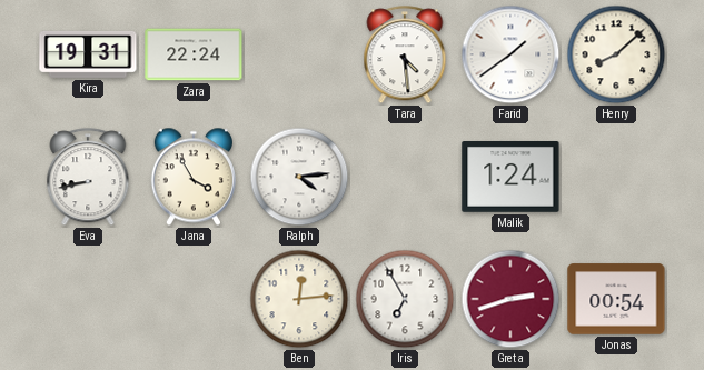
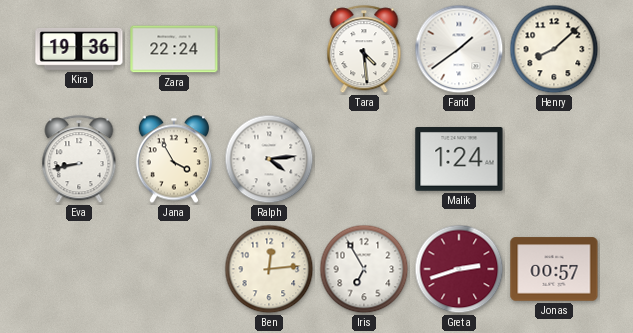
Kira: 19:31 -> 19:36
Jonas: 00:54 -> 00:57
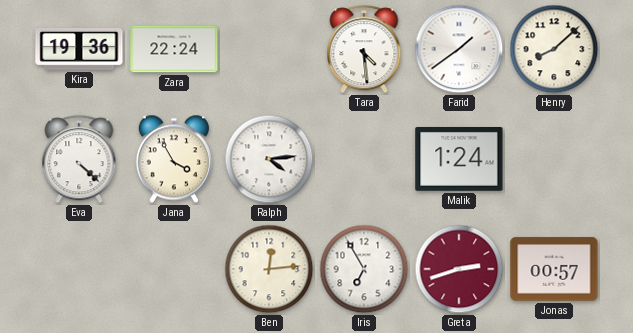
Eva: 8:43 -> 4:22
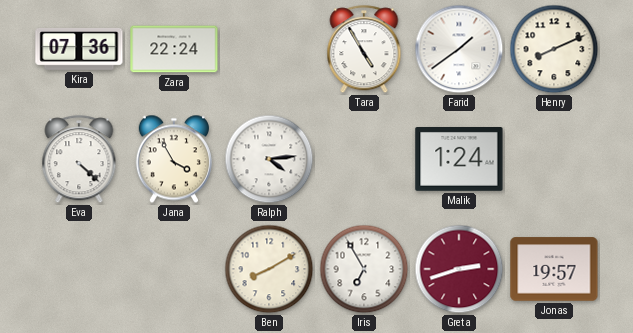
Kira: 19:36 -> 07:36
Tara: 4:29 -> 4:55
Henry: 8:08 -> 8:11
Ben: 12:14 -> 8:10
Jonas: 00:57 -> 19:57
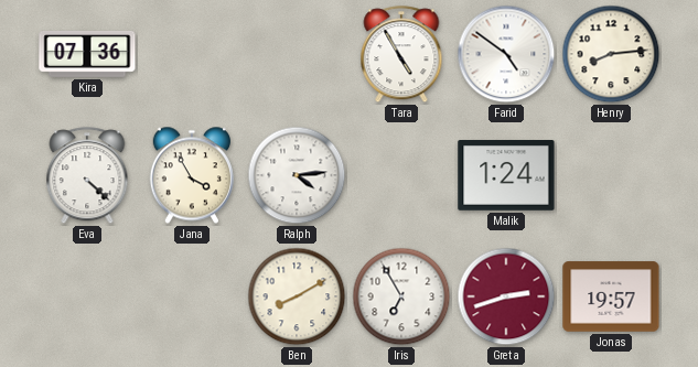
Zara: 22:24 -> none
Farid: 1:39 -> 4:51
Henry: 8:11 -> 8:14
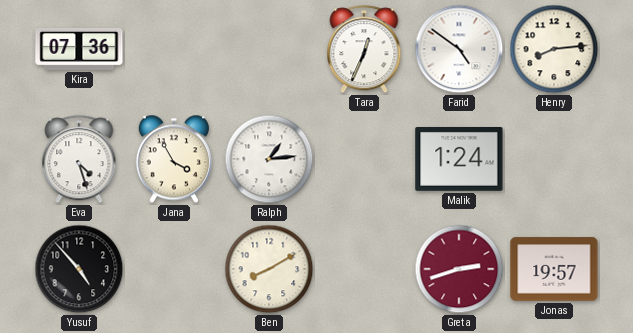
Tara: 4:55 -> 12:34
Eva: 4:22 -> 4:27
Ralph: 4:14 -> 1:14
Yusuf: none -> 4:53
Iris: 6:55 -> none
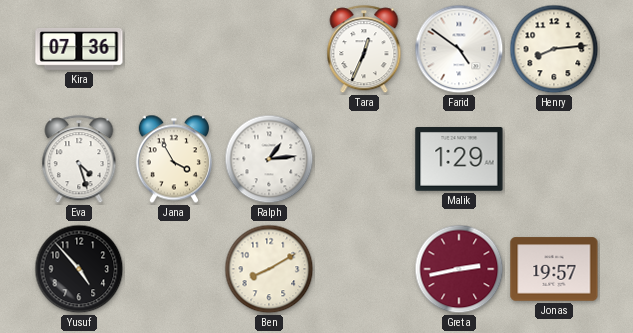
Malik: 1:24 -> 1:29
Greta: 2:42 -> 2:43
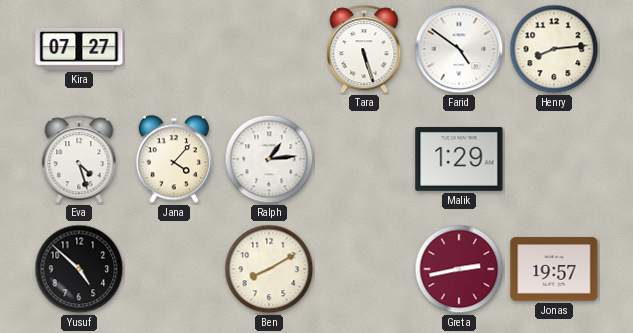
Kira: 07:36 -> 07:27
Tara: 12:34 -> 5:27
Jana: 3:55 -> 4:07
Yusuf: 4:53 -> 4:52
